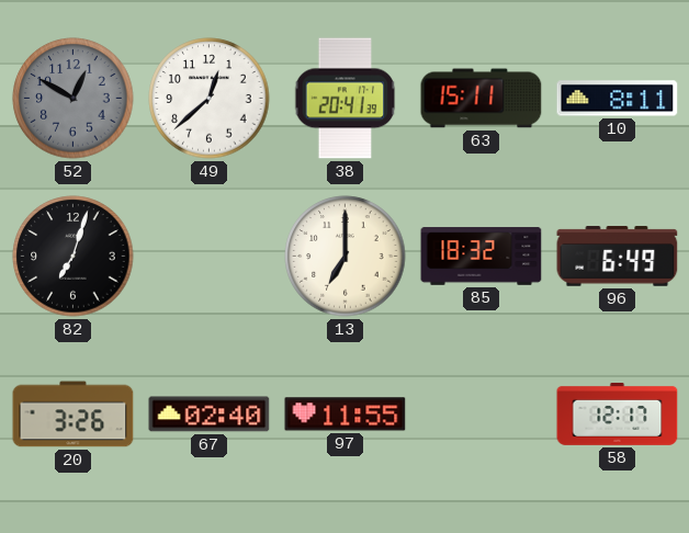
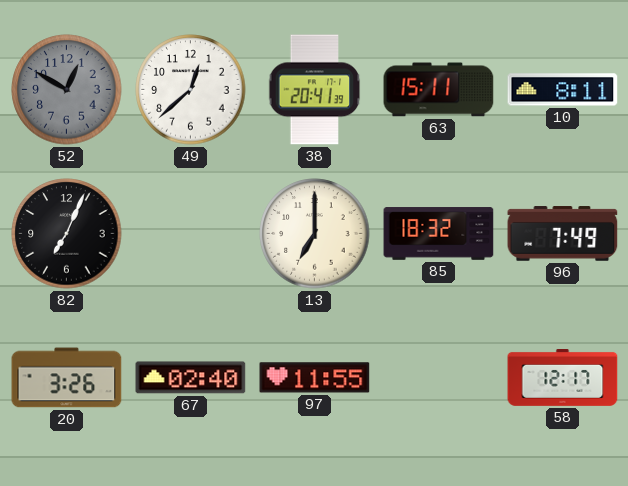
82: 7:03 -> 7:04
96: 6:49 -> 7:49
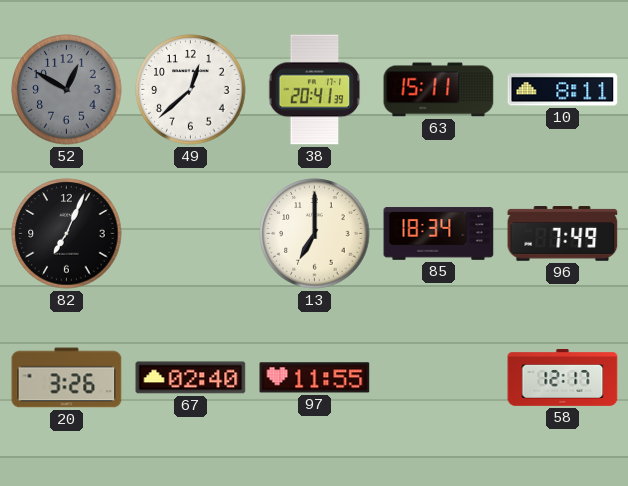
85: 18:32 -> 18:34
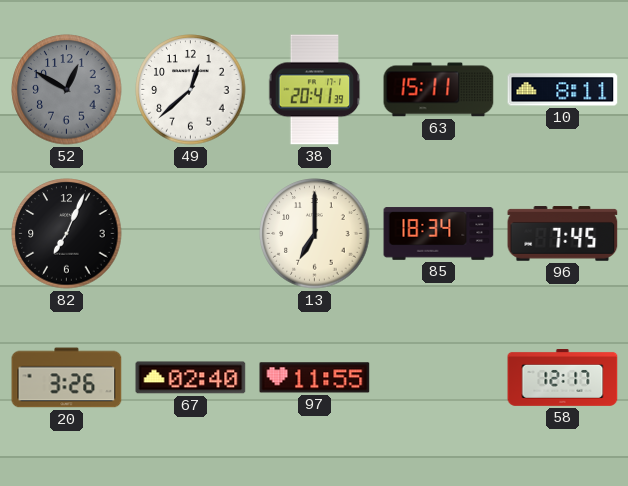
96: 7:49 -> 7:45
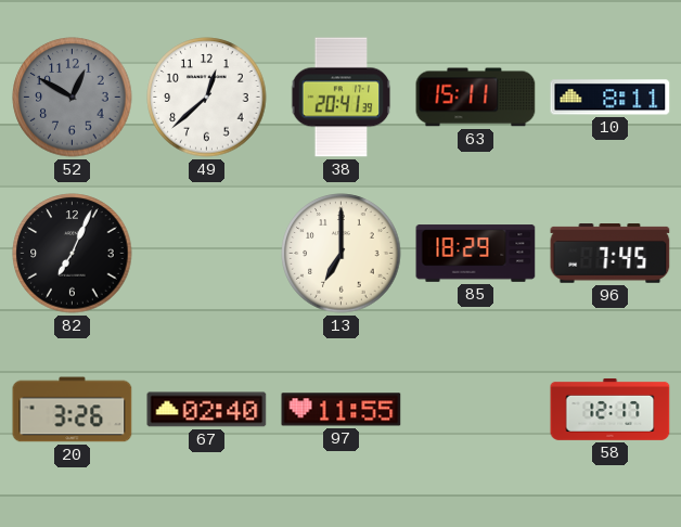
85: 18:34 -> 18:29
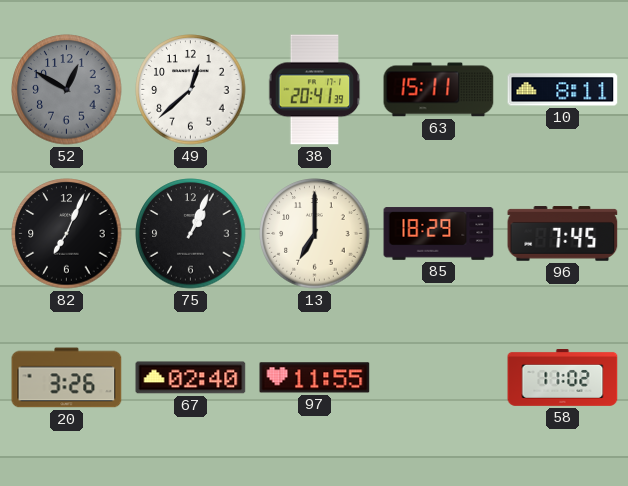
75: none -> 1:04
58: 12:17 -> 11:02
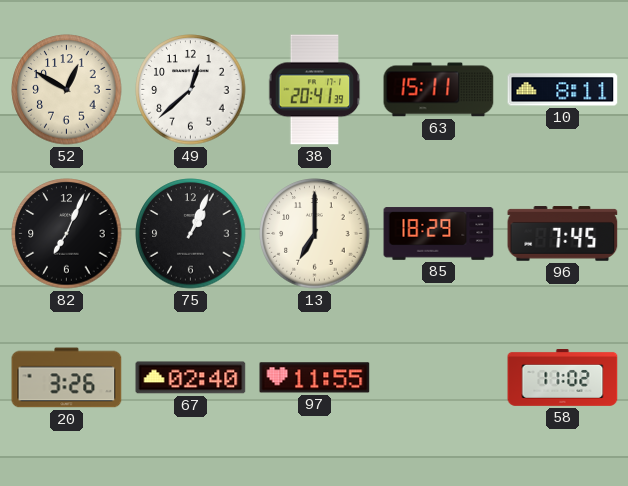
52 dial: grey -> cream
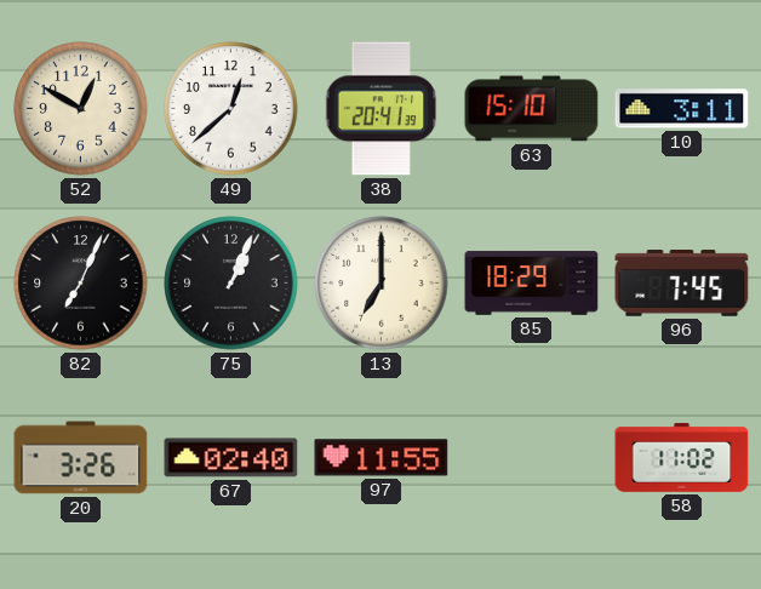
63: 15:11 -> 15:10
10: 8:11 -> 3:11
